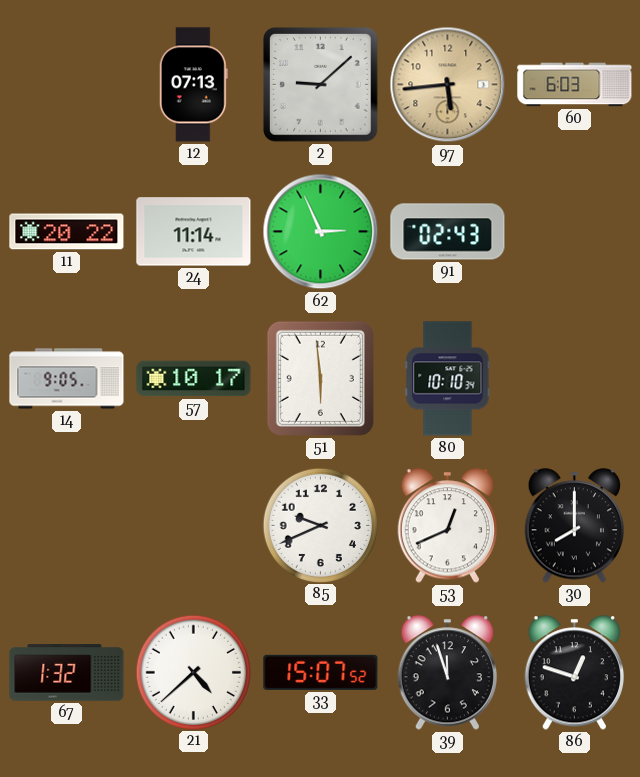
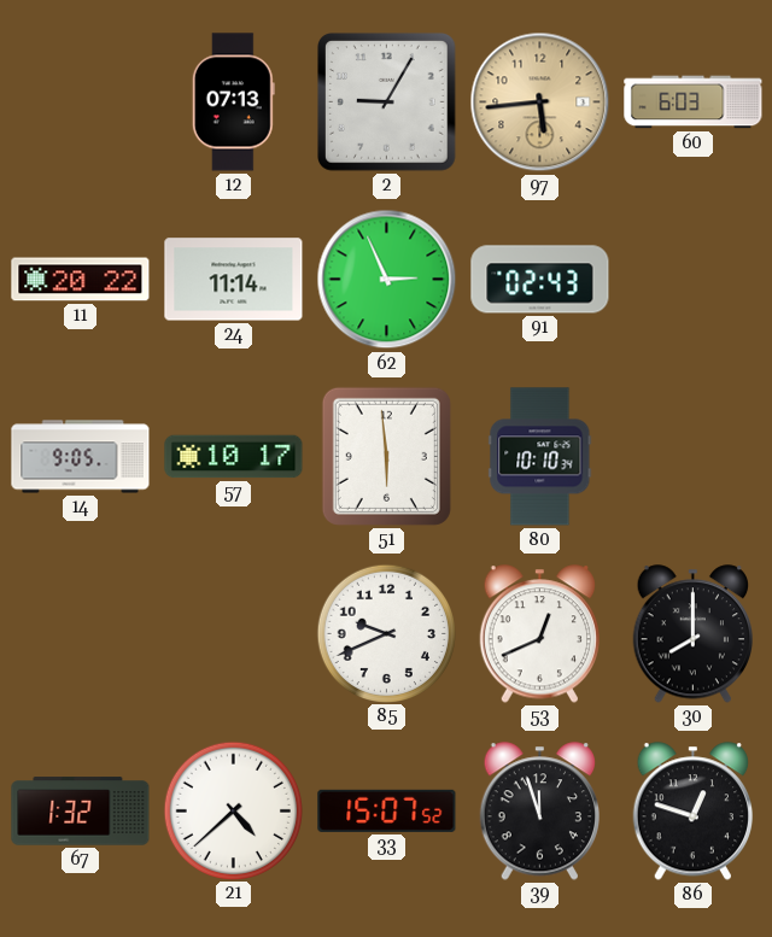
2: 9:08 -> 9:05
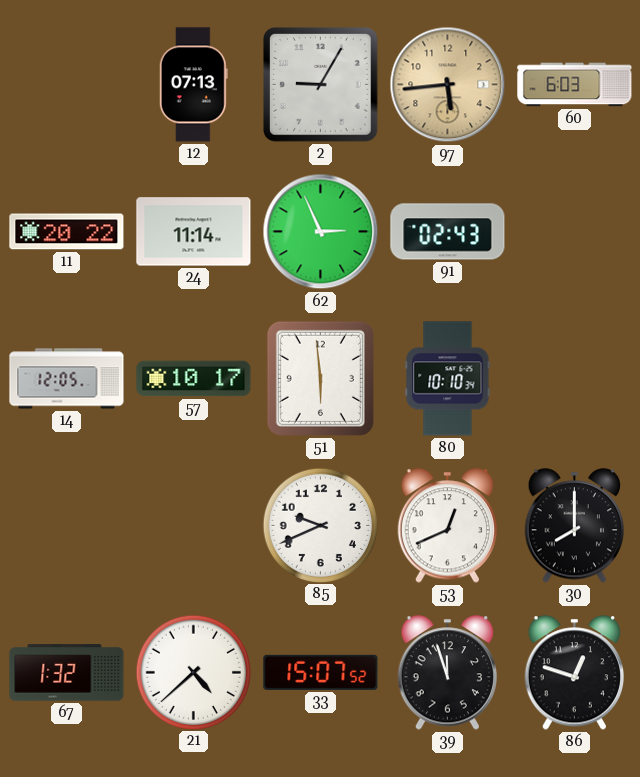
14: 9:05 -> 12:05
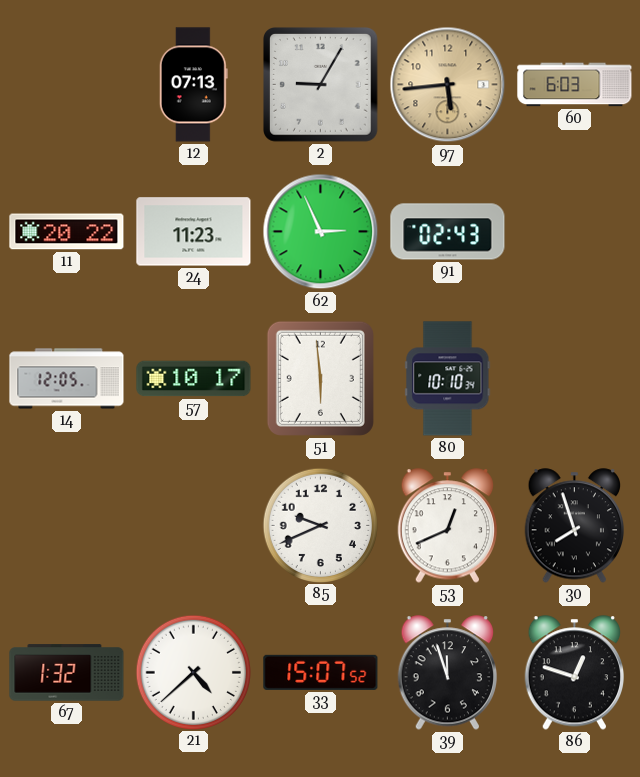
24: 11:14 -> 11:23
30: 8:00 -> 7:57
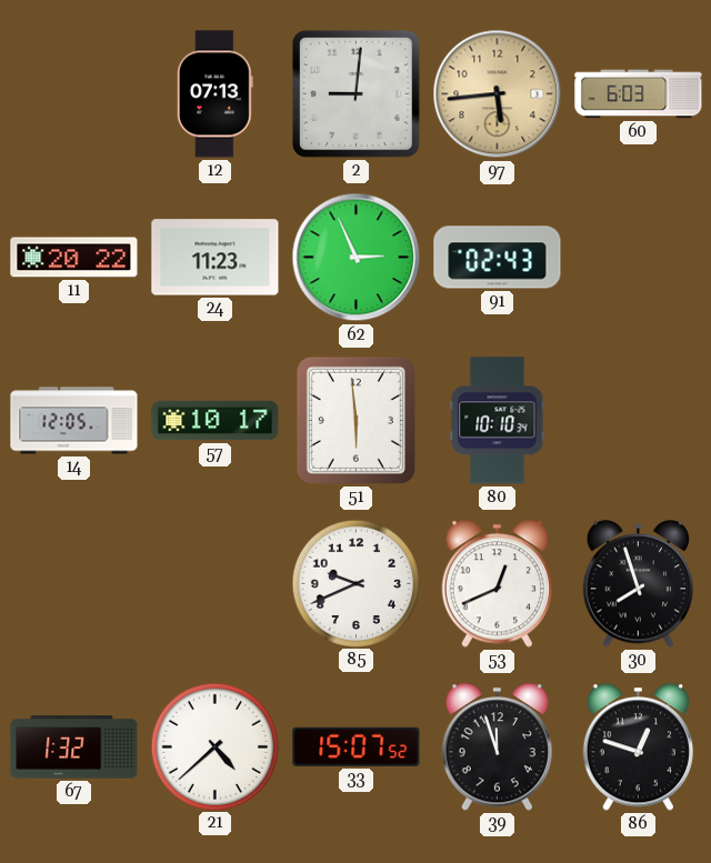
2: 9:05 -> 9:01
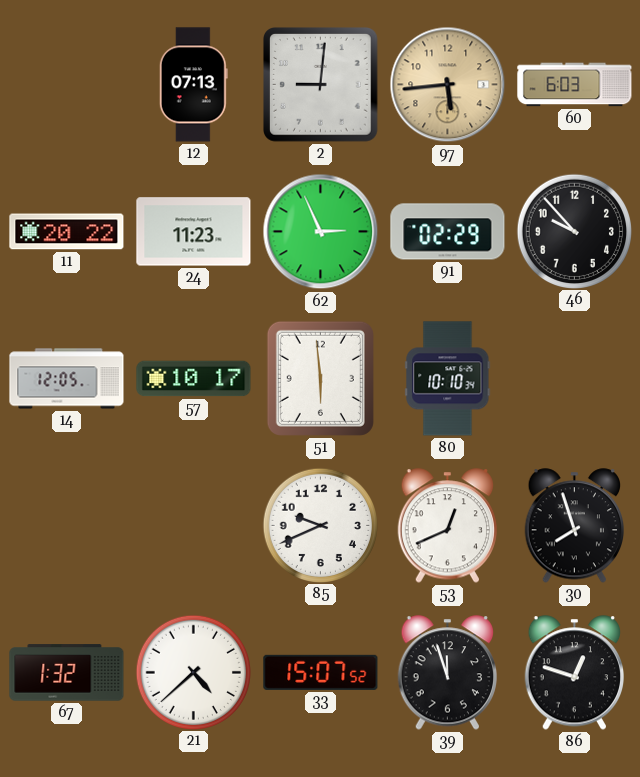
91: 02:43 -> 02:29
46: none -> 9:53
